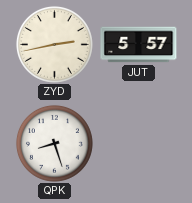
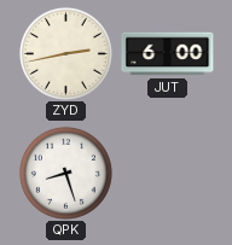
JUT: 5:57 -> 6:00
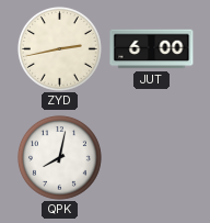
QPK: 8:27 -> 8:02
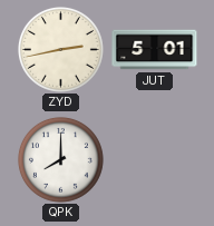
JUT: 6:00 -> 5:01
QPK: 8:02 -> 8:00
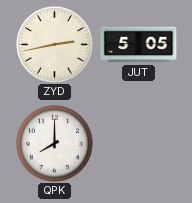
JUT: 5:01 -> 5:05
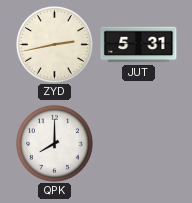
JUT: 5:05 -> 5:31
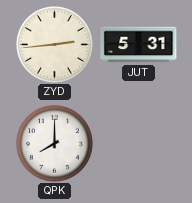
ZYD: 2:43 -> 2:44
